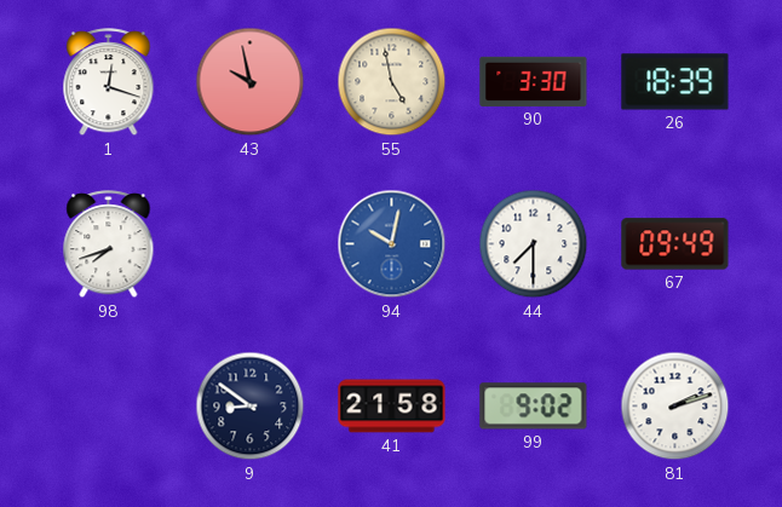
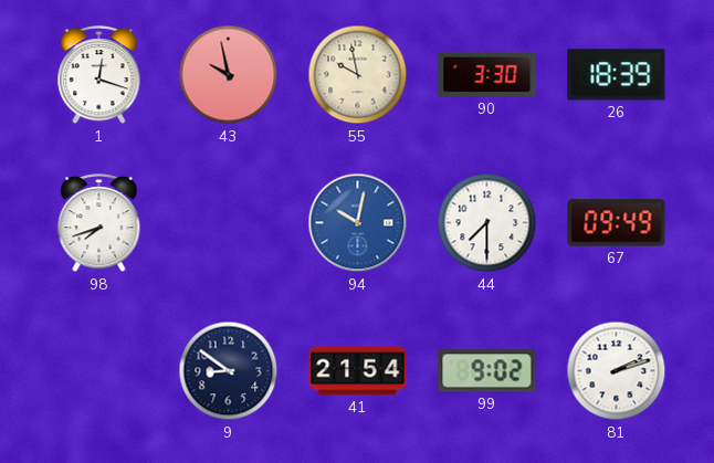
55: 4:58 -> 9:58
41: 21:58 -> 21:54
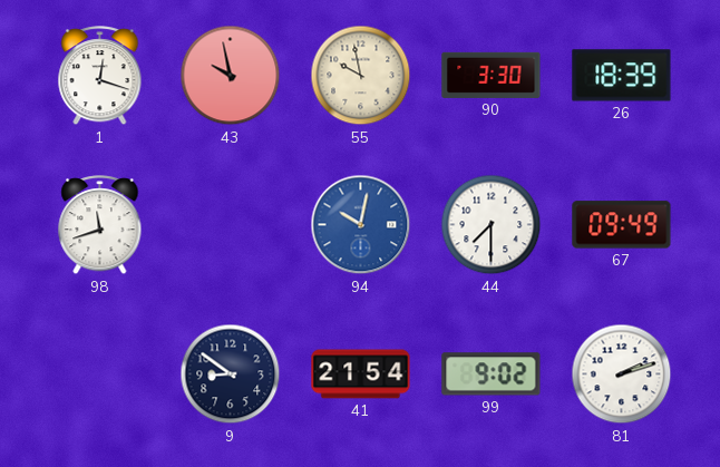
98: 7:42 -> 11:42
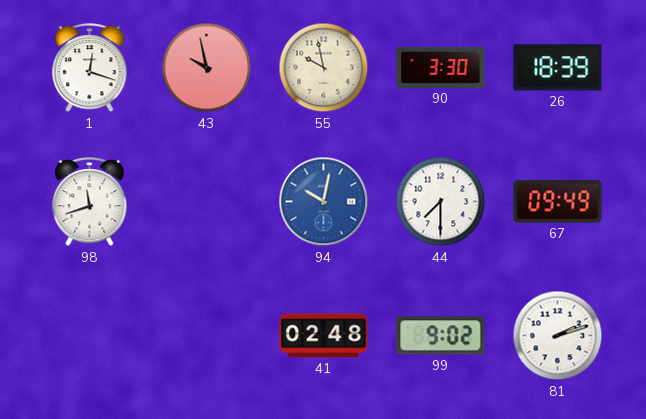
9: 8:51 -> none
41: 21:54 -> 02:48
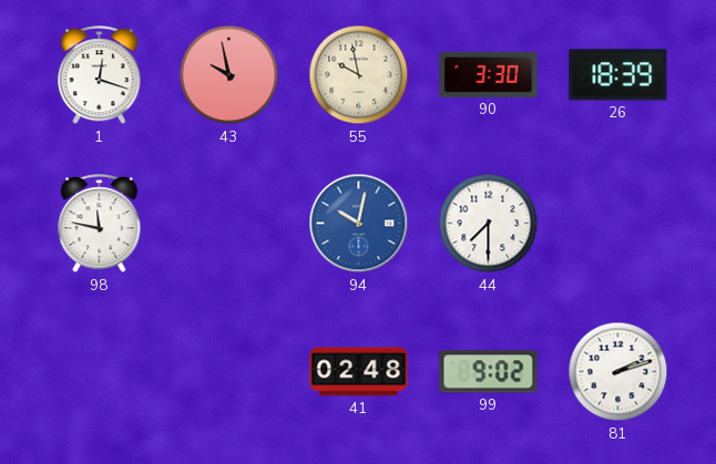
98: 11:42 -> 11:47
67: 09:49 -> none
